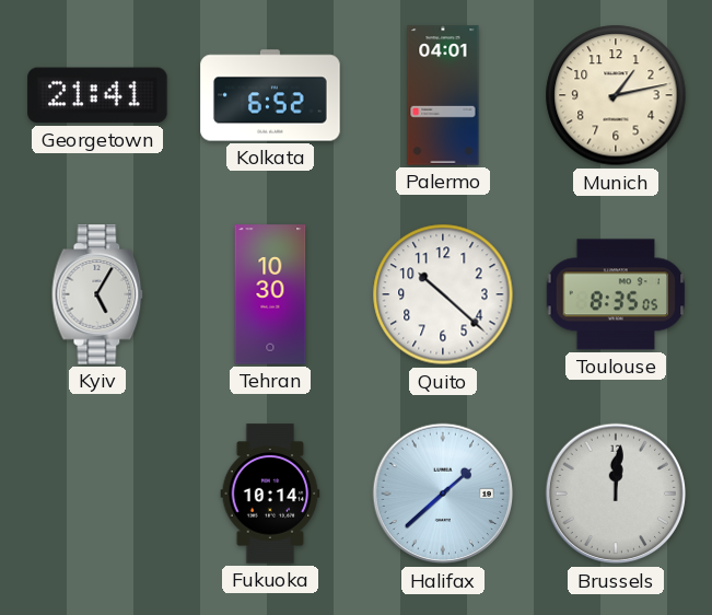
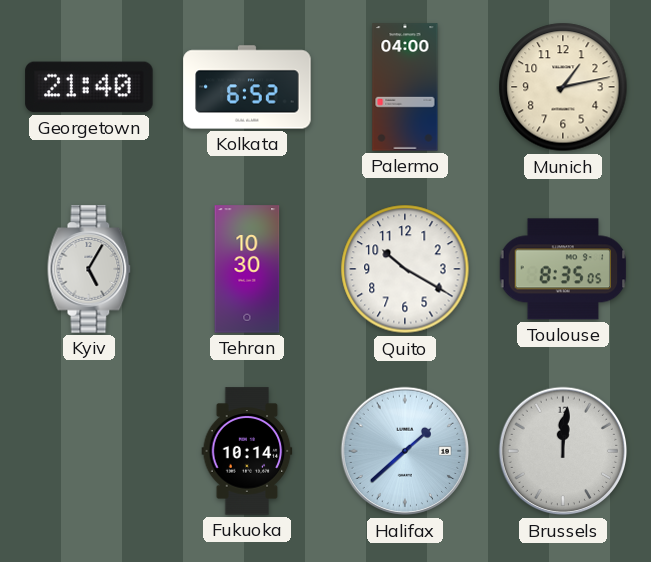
Georgetown: 21:41 -> 21:40
Palermo: 04:01 -> 04:00
Quito: 10:22 -> 10:20
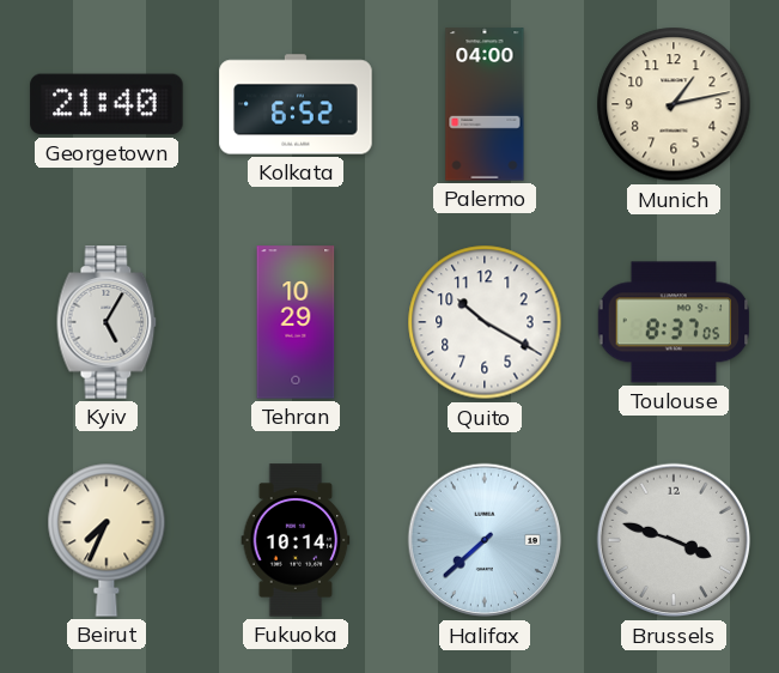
Tehran: 10:30 -> 10:29
Toulouse: 8:35 -> 8:37
Beirut: none -> 7:34
Halifax: 1:38 -> 7:38
Brussels: 12:01 -> 3:48
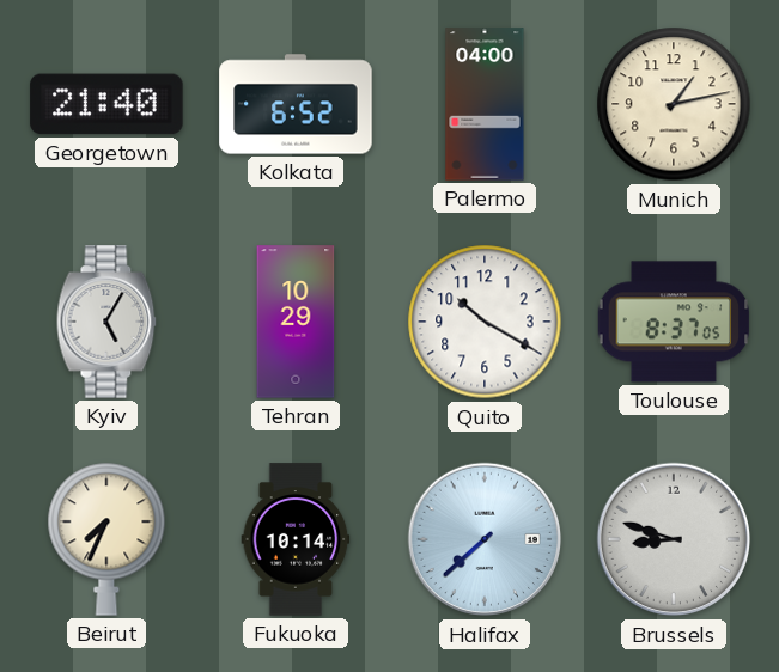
Brussels: 3:48 -> 8:48
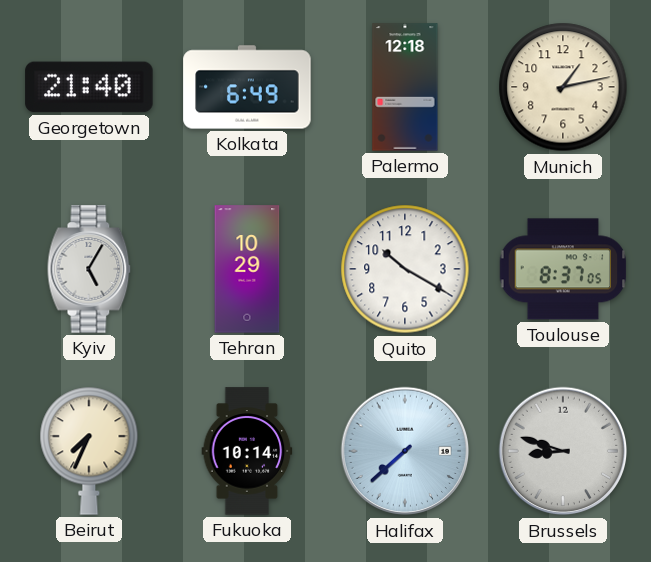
Kolkata: 6:52 -> 6:49
Palermo: 04:00 -> 12:18
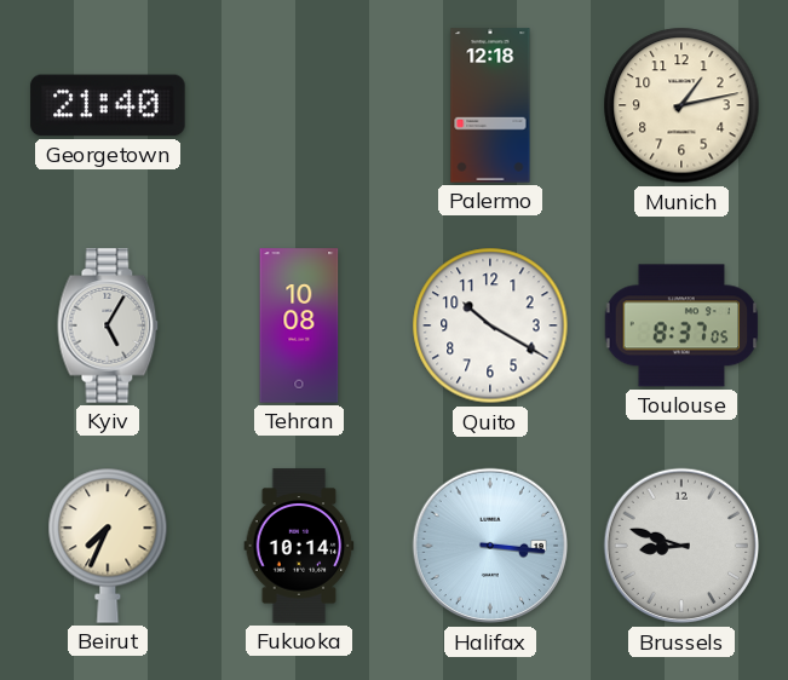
Kolkata: 6:49 -> none
Tehran: 10:29 -> 10:08
Halifax: 7:38 -> 3:16
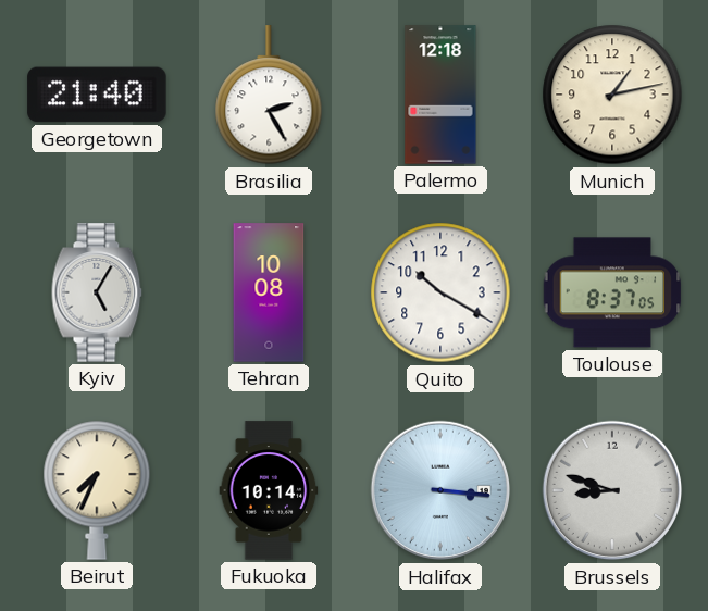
Brasilia: none -> 2:25
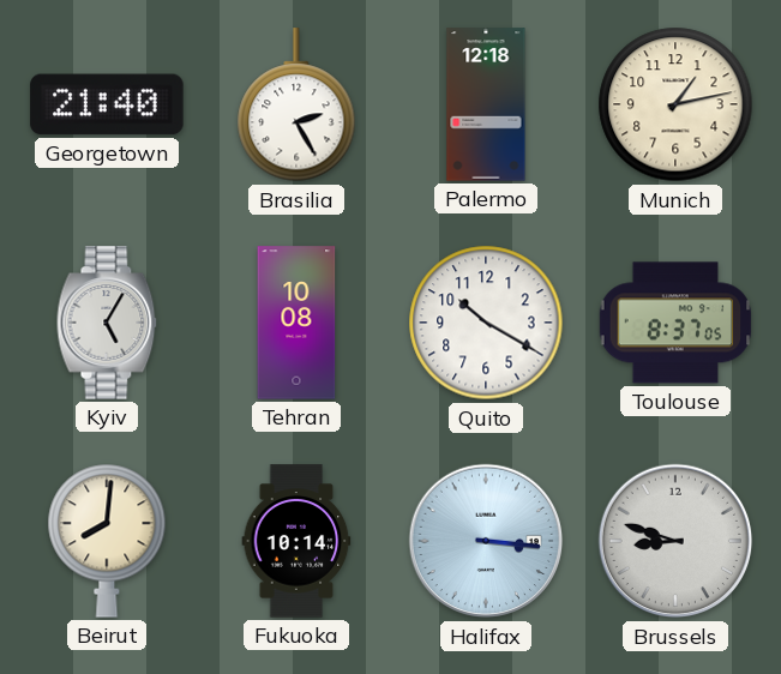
Beirut: 7:34 -> 8:01
